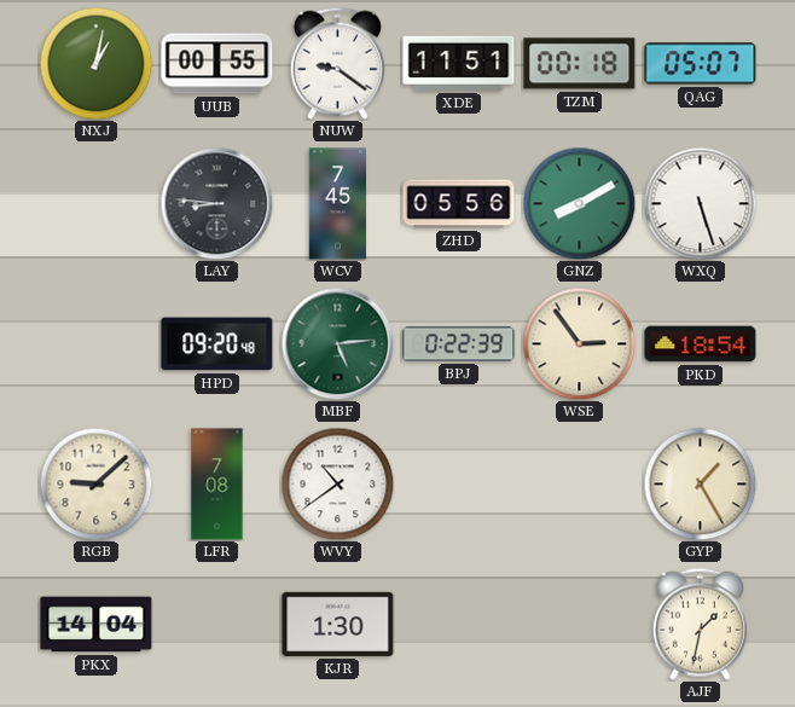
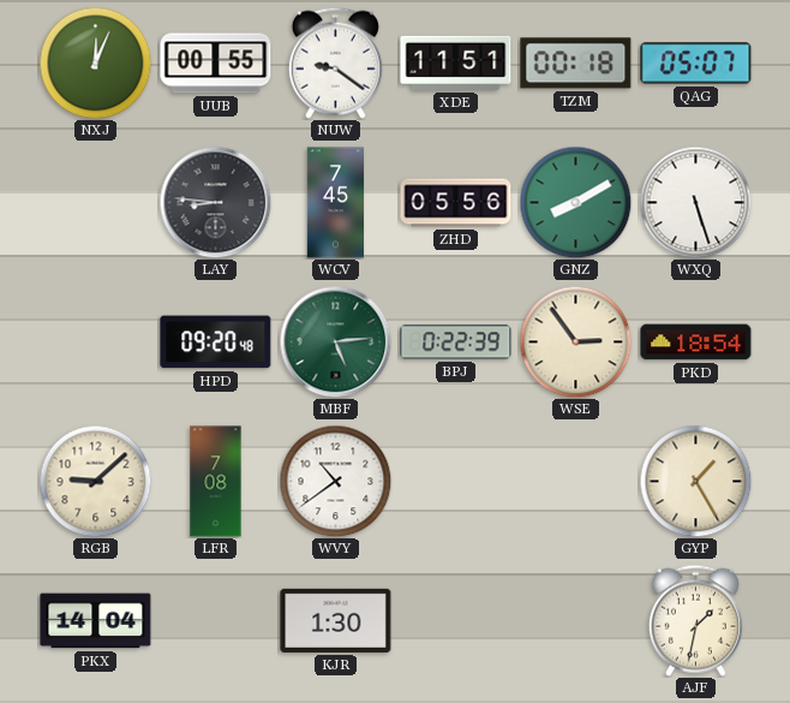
NXJ: 1:02 -> 12:04
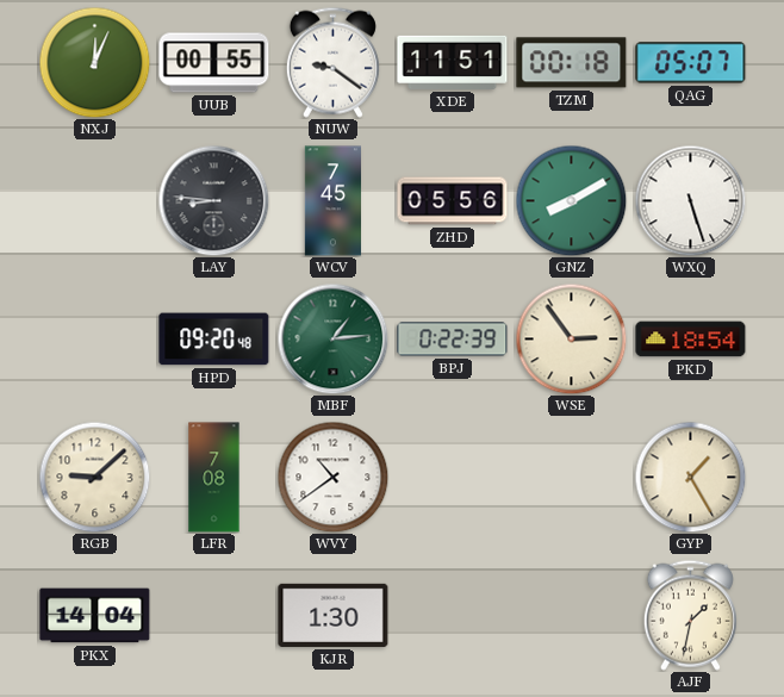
MBF: 5:14 -> 1:14
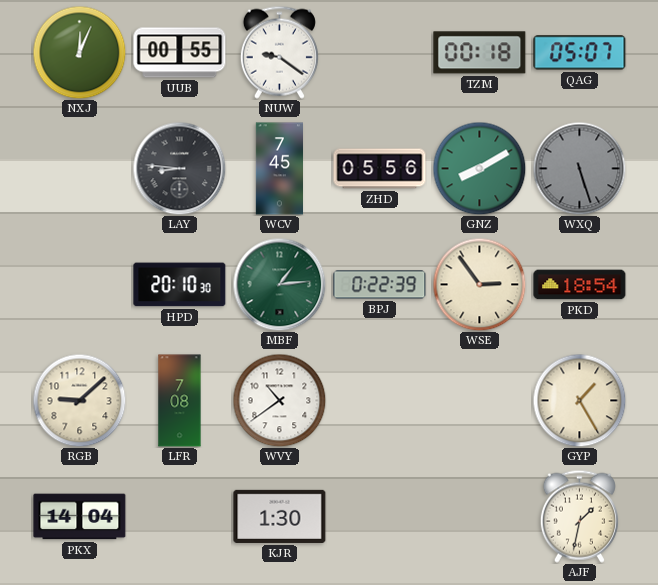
XDE: 11:51 -> none
WXQ dial: white -> grey
HPD: 09:20 -> 20:10
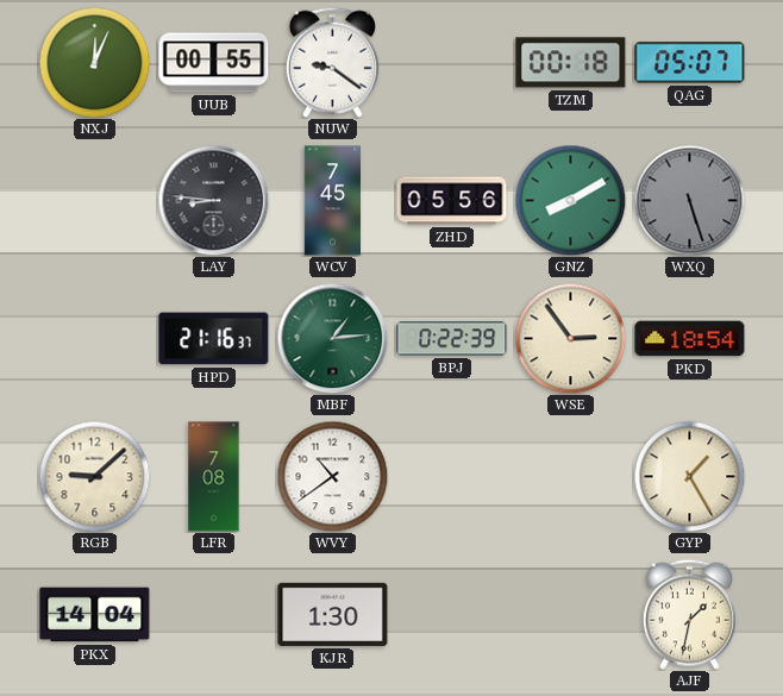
HPD: 20:10 -> 21:16
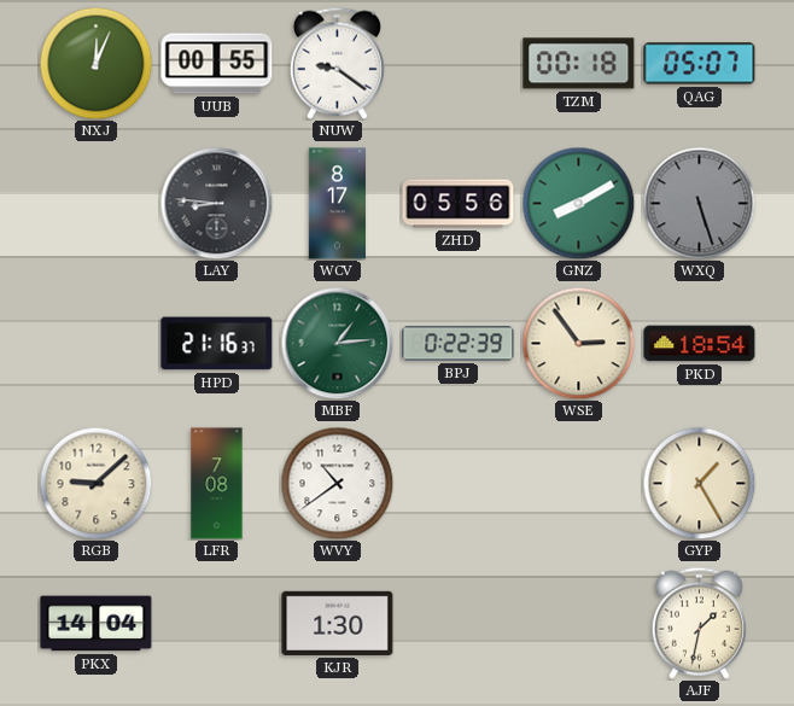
WCV: 7:45 -> 8:17
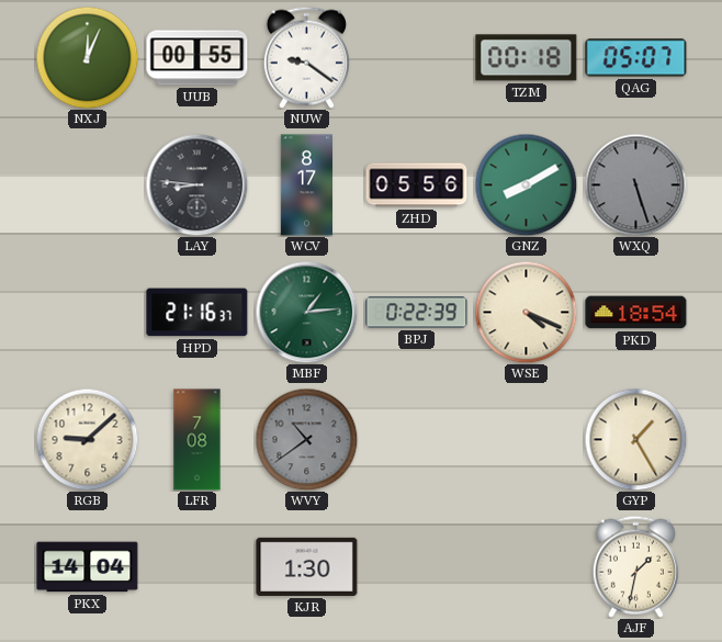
WSE: 2:54 -> 4:19
WVY dial: white -> grey
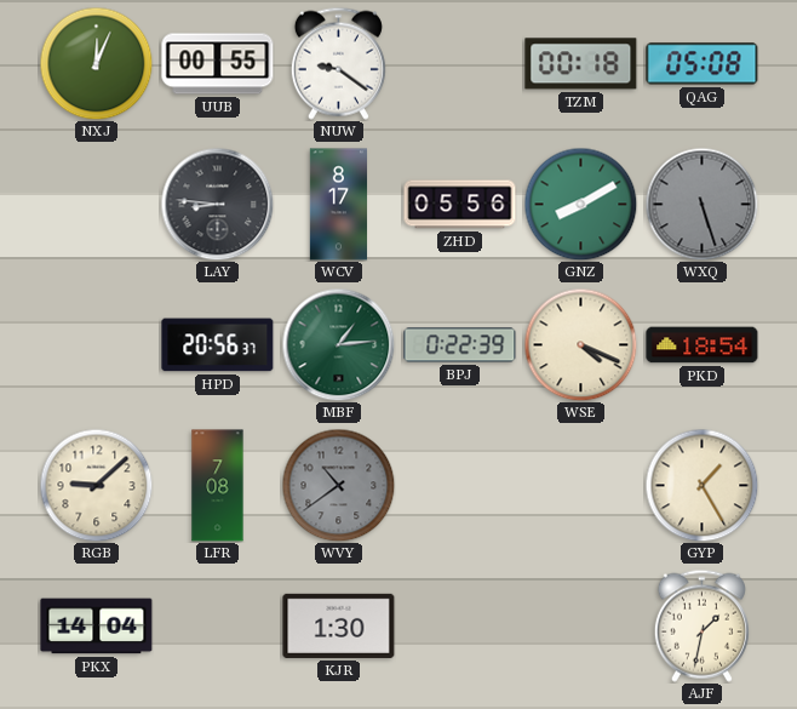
QAG: 05:07 -> 05:08
HPD: 21:16 -> 20:56
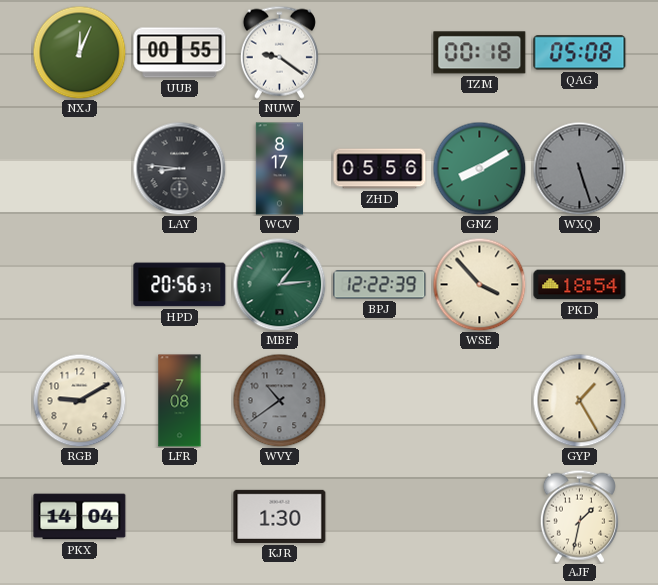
BPJ: 0:22 -> 12:22
WSE: 4:19 -> 3:53
RGB: 9:08 -> 9:10
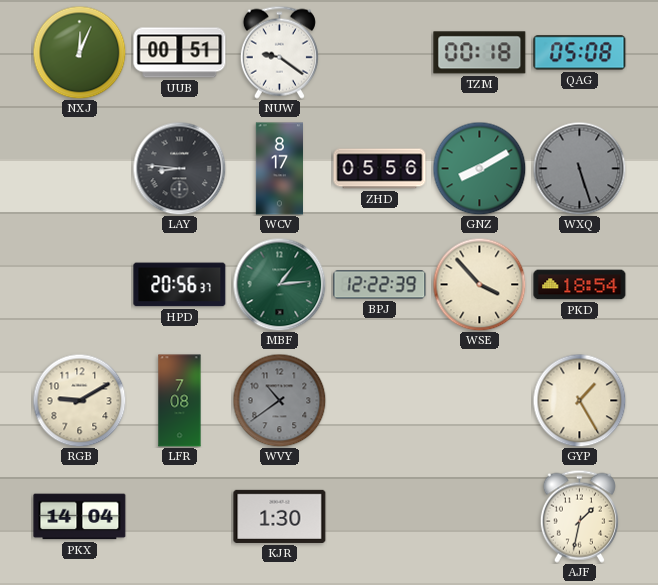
UUB: 00:55 -> 00:51
